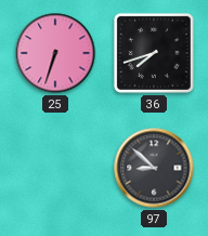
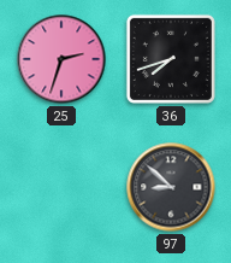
25: 6:33 -> 2:33
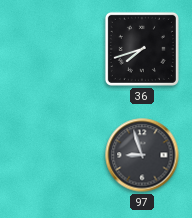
25: 2:33 -> none
97: 8:52 -> 8:57
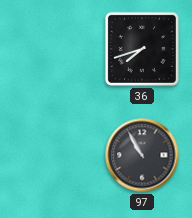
97: 8:57 -> 10:55
